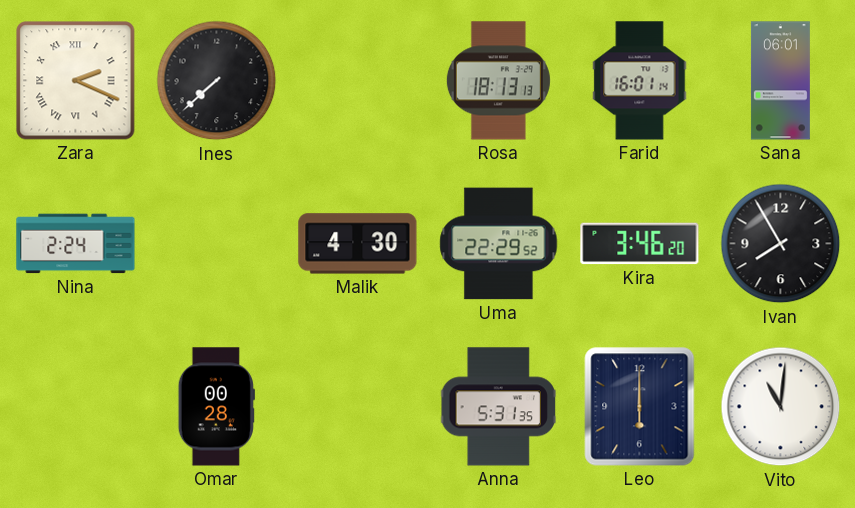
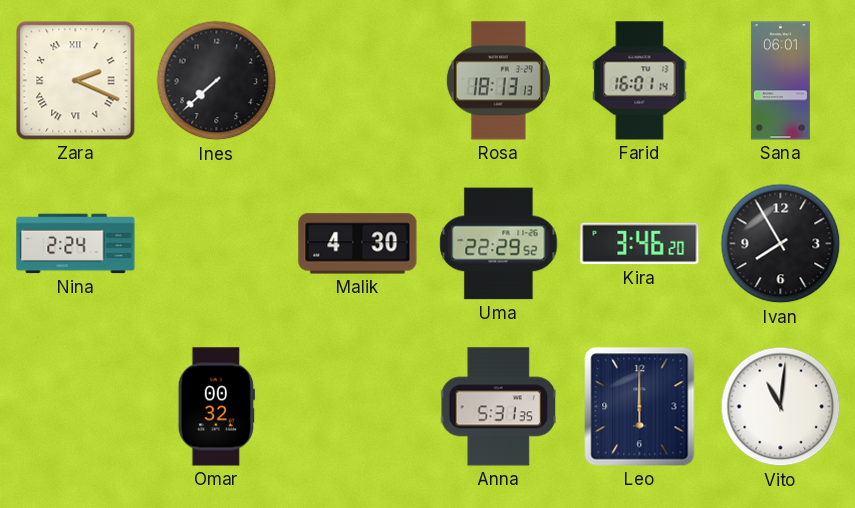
Omar: 00:28 -> 00:32
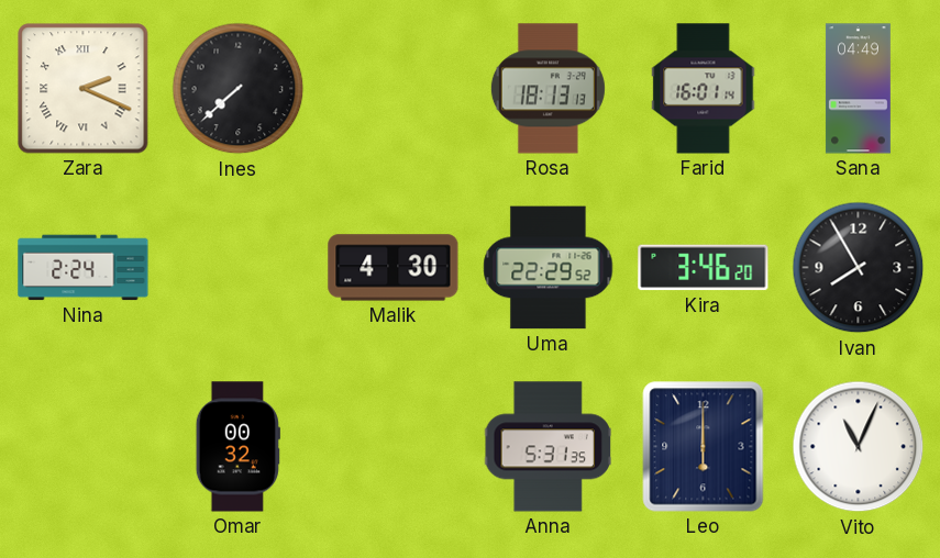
Sana: 06:01 -> 04:49
Vito: 11:01 -> 11:04
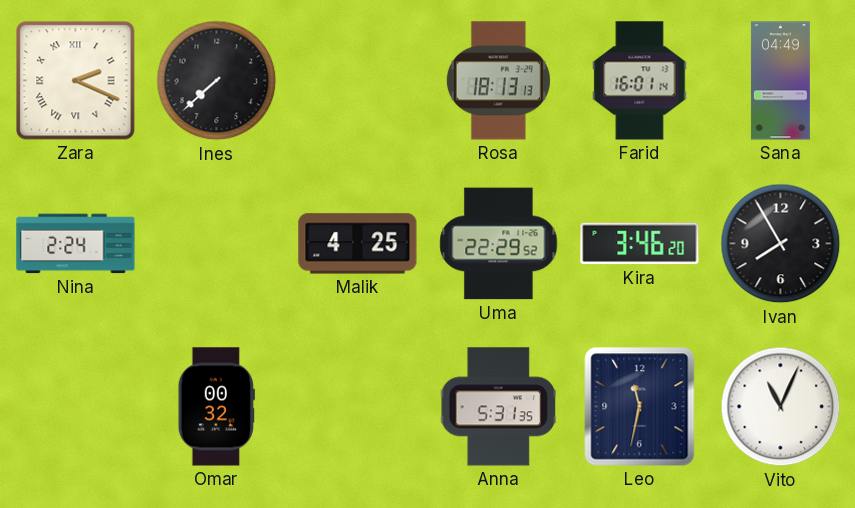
Malik: 4:30 -> 4:25
Leo: 6:00 -> 11:32
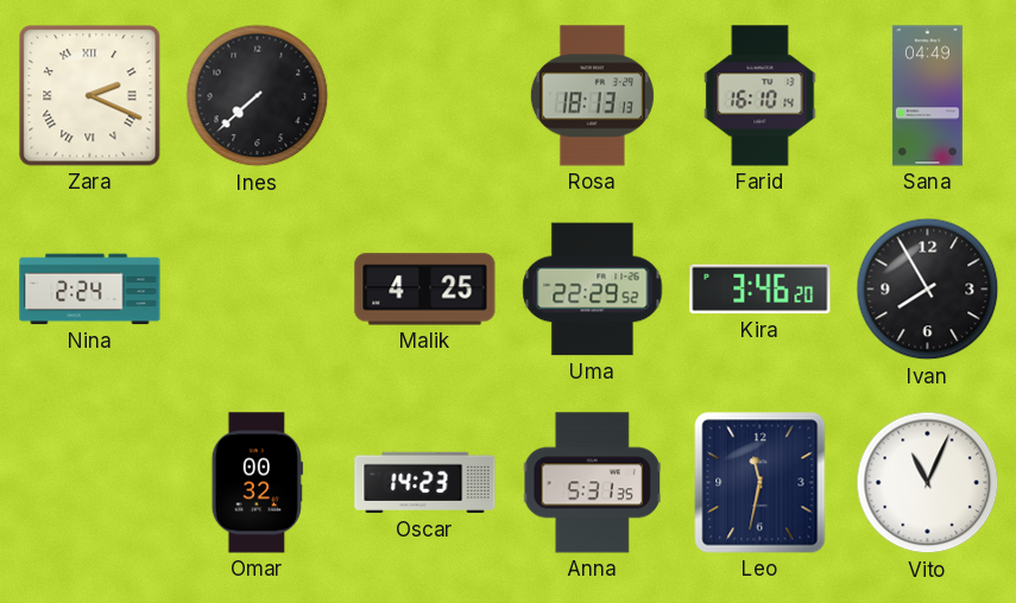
Farid: 16:01 -> 16:10
Oscar: none -> 14:23
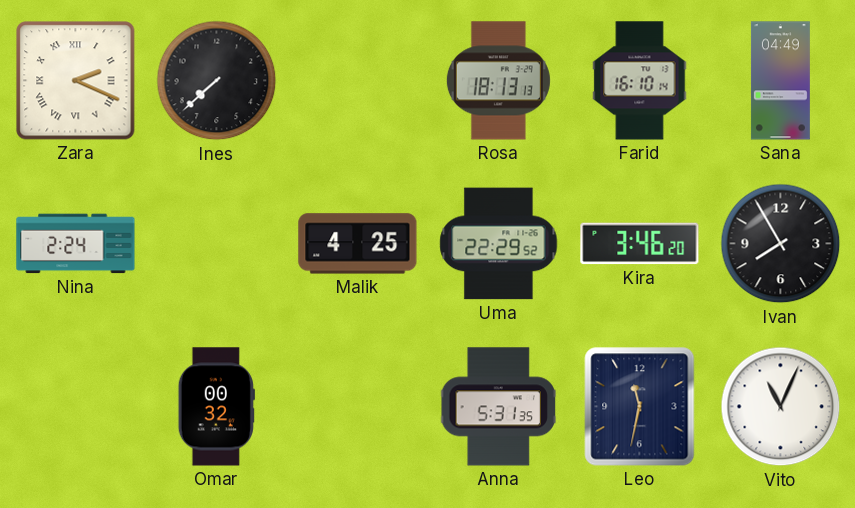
Oscar: 14:23 -> none
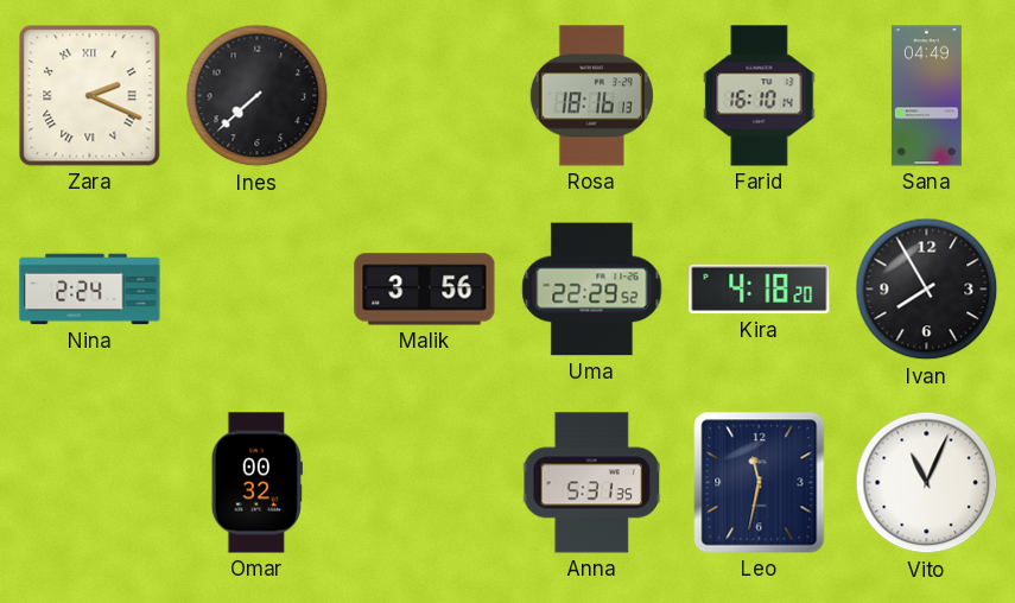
Rosa: 18:13 -> 18:16
Malik: 4:25 -> 3:56
Kira: 3:46 -> 4:18
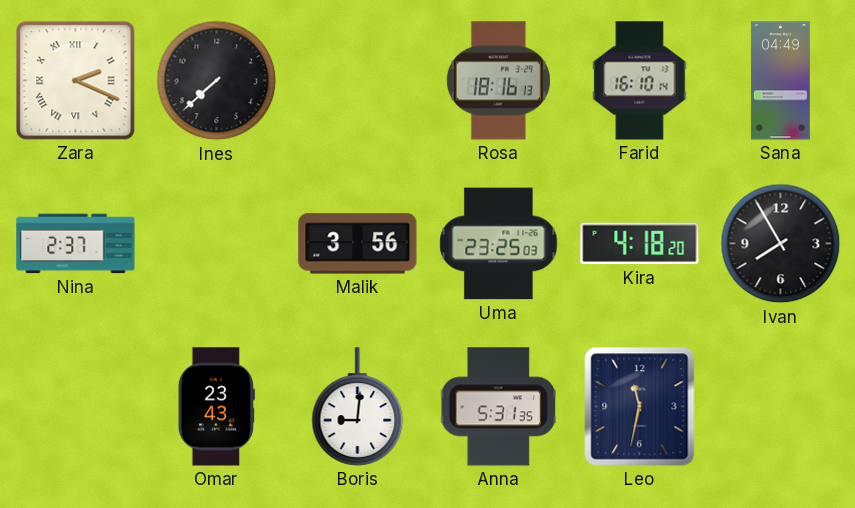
Nina: 2:24 -> 2:37
Uma: 22:29 -> 23:25
Omar: 00:32 -> 23:43
Boris: none -> 9:01
Vito: 11:04 -> none
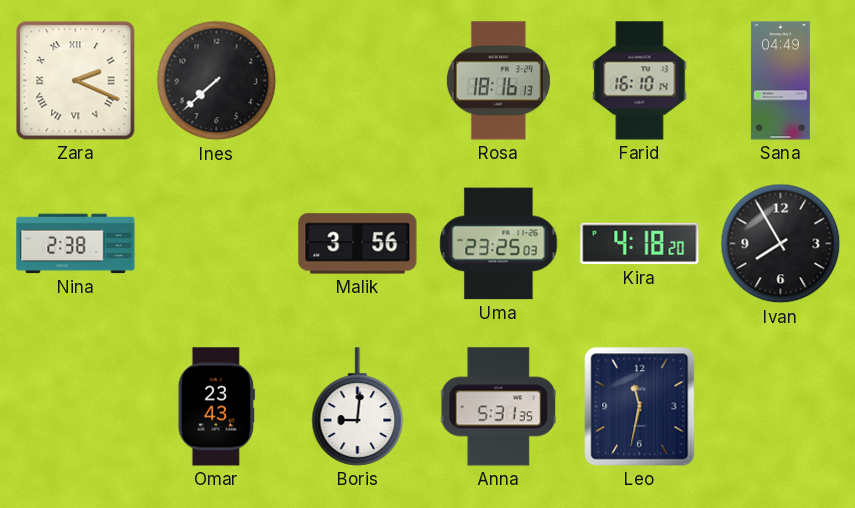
Nina: 2:37 -> 2:38
